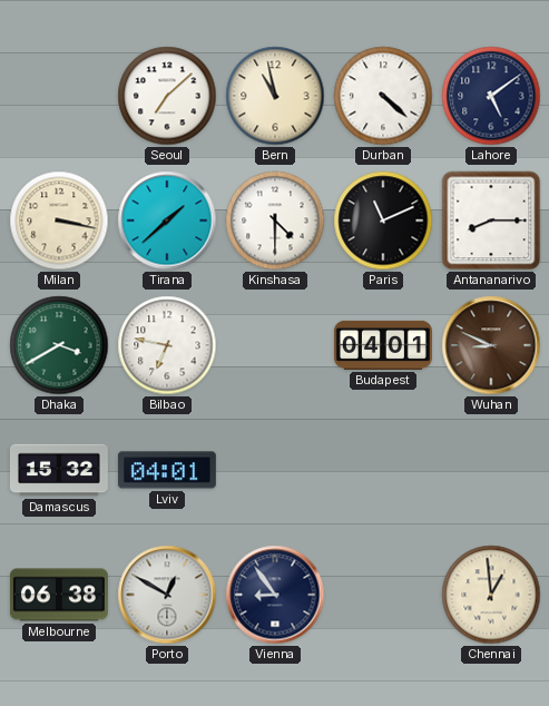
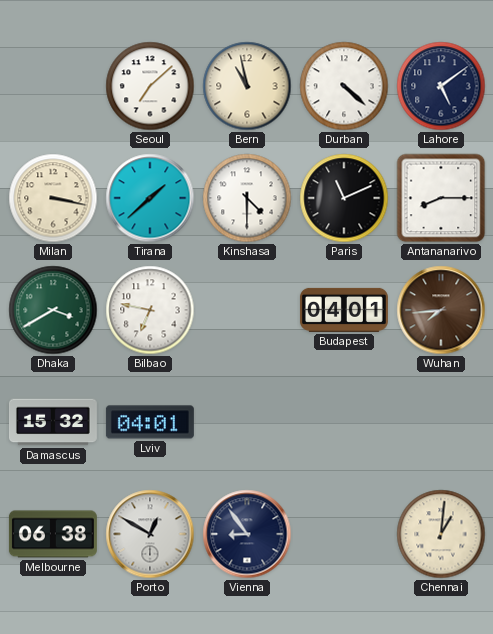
Wuhan: 8:49 -> 7:44
Chennai: 12:59 -> 1:01
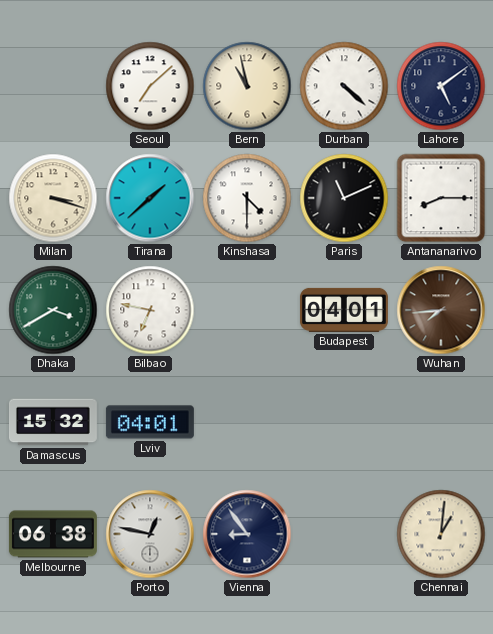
Milan: 3:17 -> 3:18
Porto: 12:50 -> 12:47
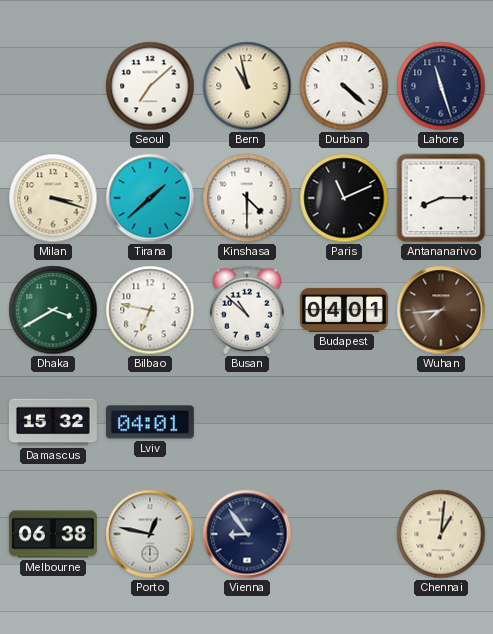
Lahore: 5:09 -> 11:27
Busan: none -> 10:52
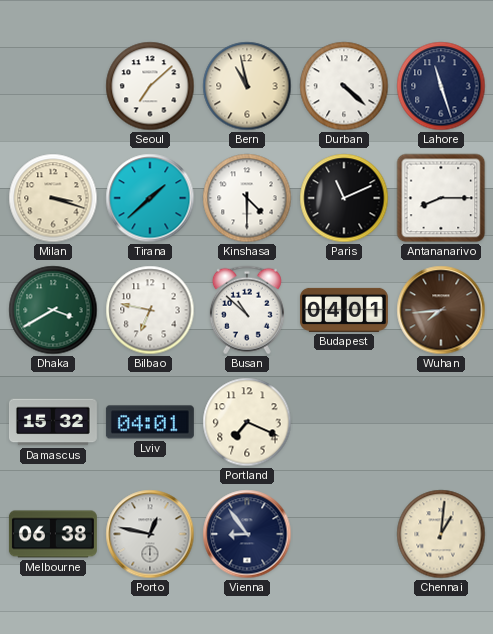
Portland: none -> 7:19
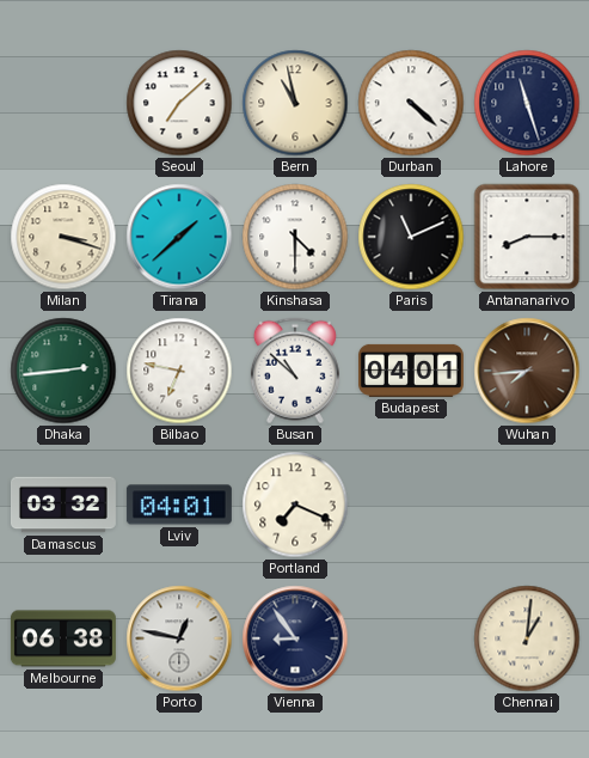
Dhaka: 3:40 -> 2:44
Damascus: 15:32 -> 03:32
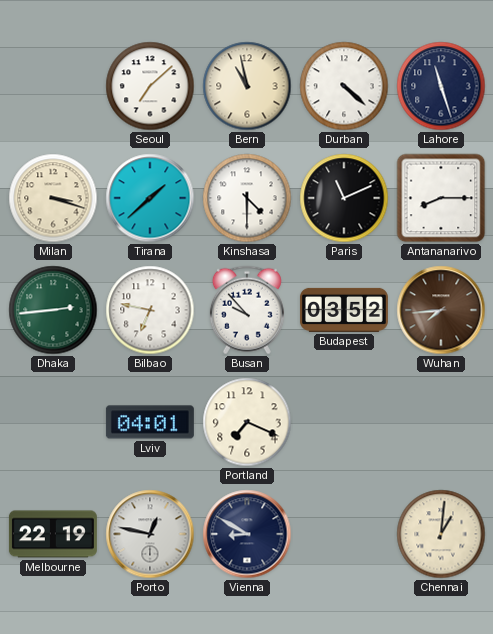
Busan: 10:52 -> 9:53
Budapest: 04:01 -> 03:52
Damascus: 03:32 -> none
Melbourne: 06:38 -> 22:19
Vienna: 8:54 -> 8:50
